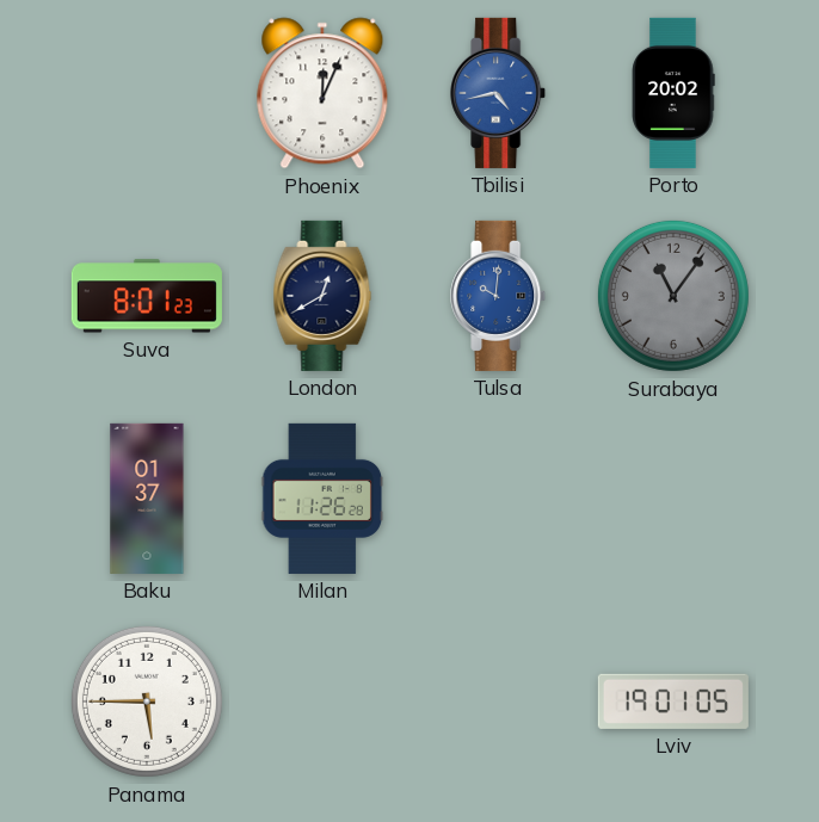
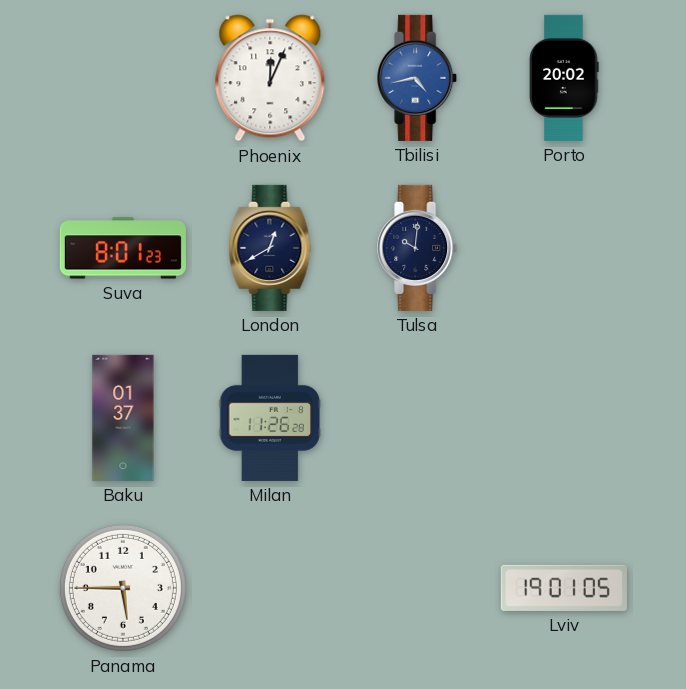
Tulsa dial: blue -> navy
Surabaya: 11:06 -> none
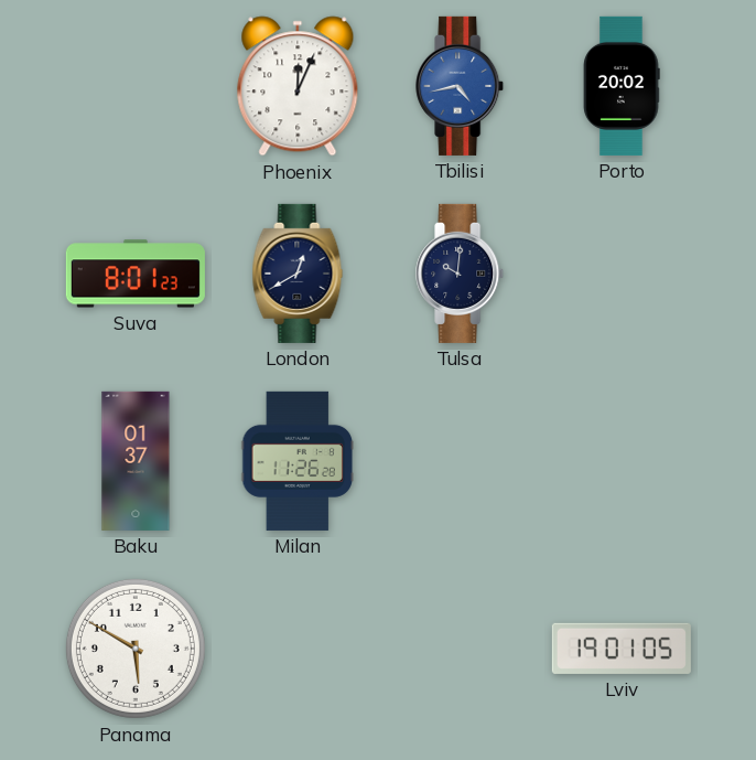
Panama: 5:45 -> 5:50
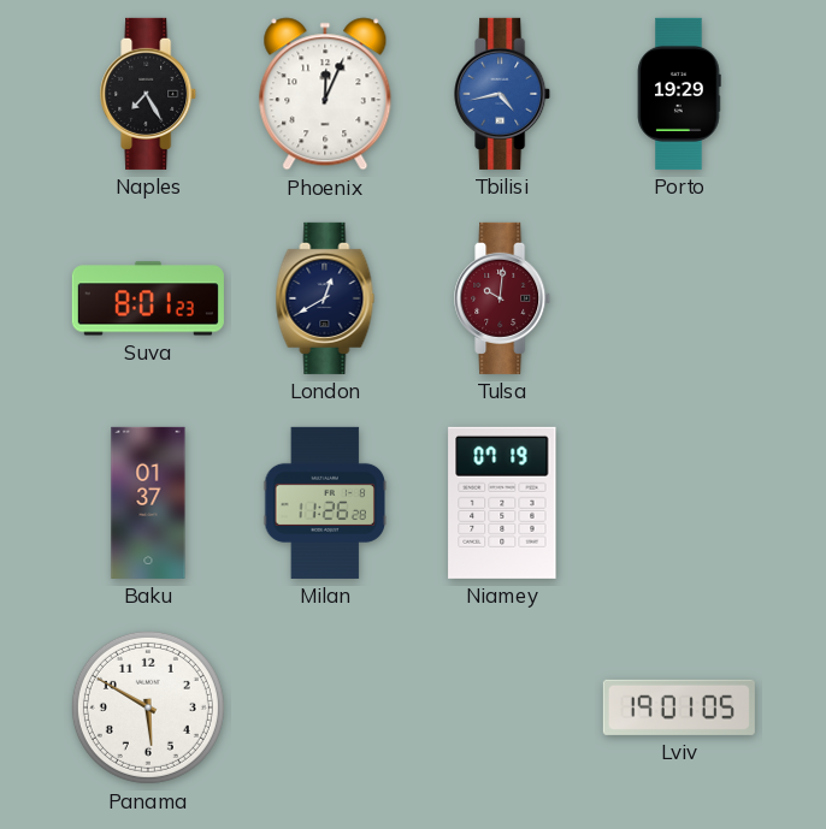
Naples: none -> 7:25
Porto: 20:02 -> 19:29
Tulsa dial: navy -> burgundy
Niamey: none -> 07:19
